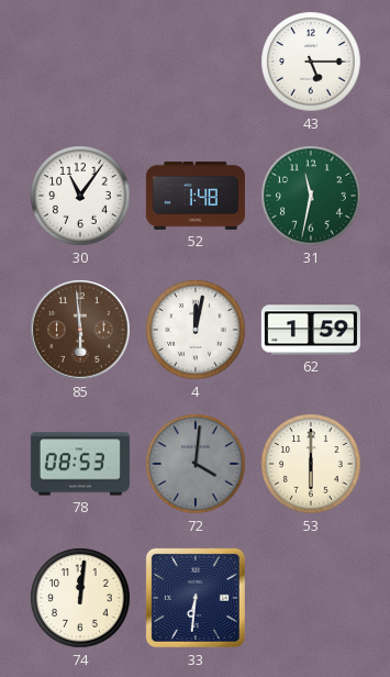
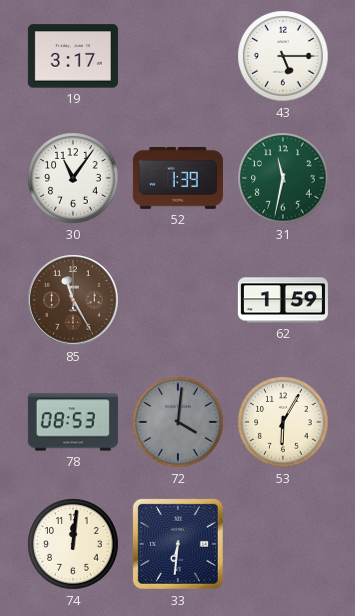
19: none -> 3:17
52: 1:48 -> 1:39
85: 5:59 -> 11:25
4: 12:02 -> none
53: 6:00 -> 6:05
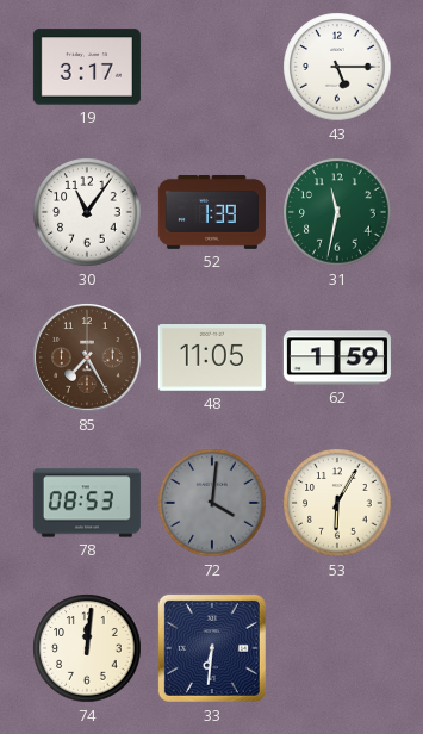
85: 11:25 -> 7:25
48: none -> 11:05
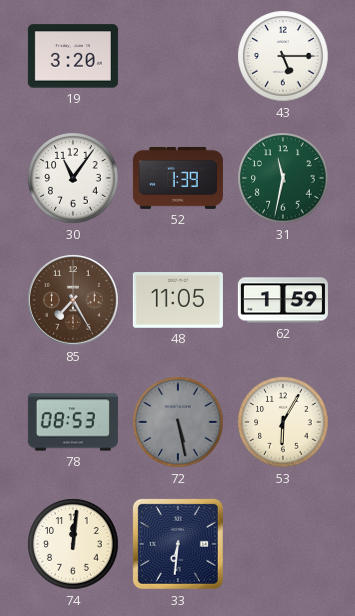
19: 3:17 -> 3:20
72: 4:01 -> 5:28
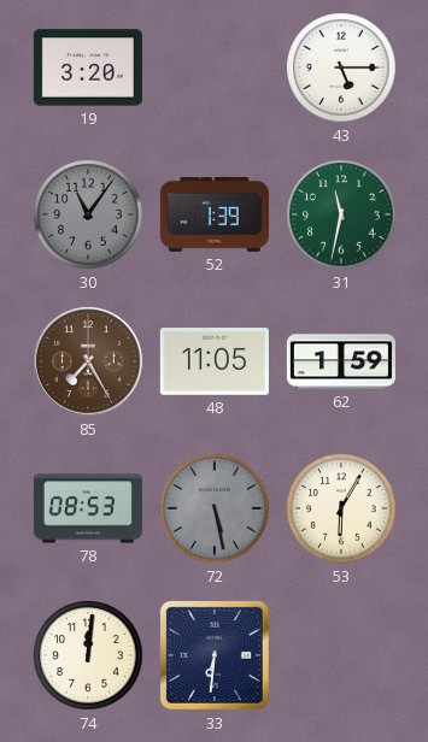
30 dial: white -> grey
